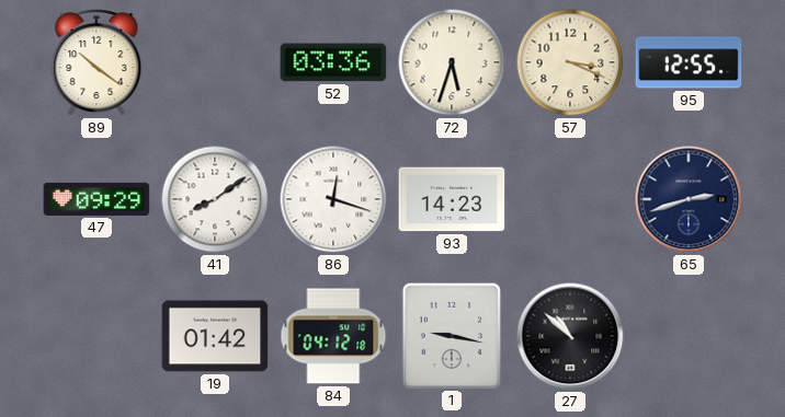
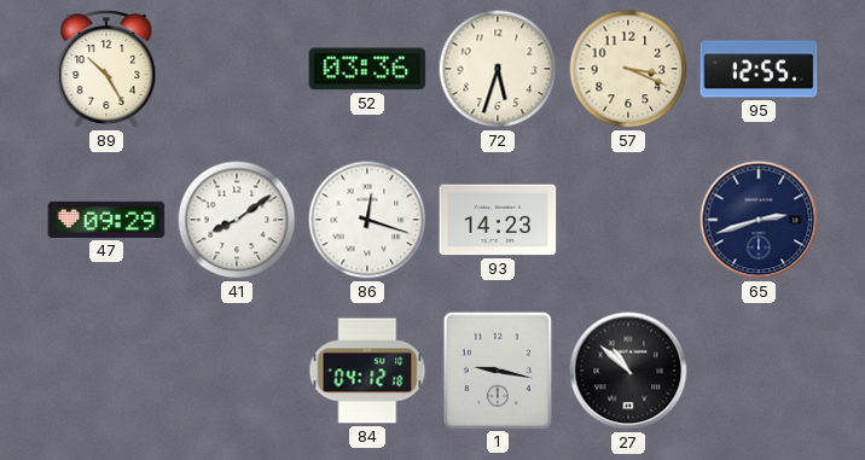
89: 10:21 -> 10:25
19: 01:42 -> none
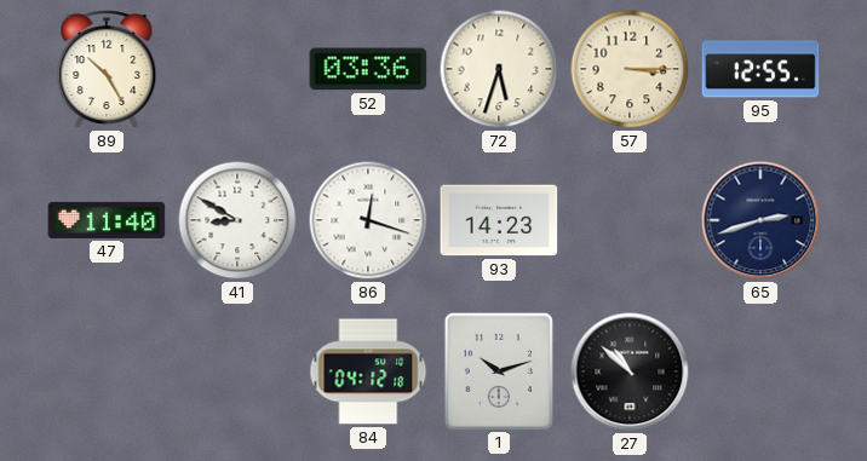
57: 3:19 -> 3:15
47: 09:29 -> 11:40
41: 8:09 -> 8:50
1: 9:17 -> 10:12
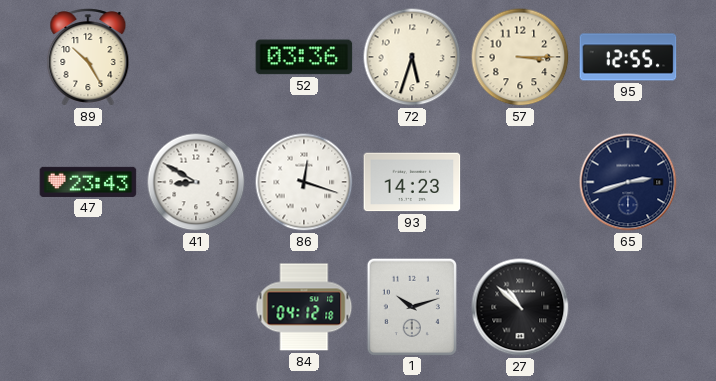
47: 11:40 -> 23:43
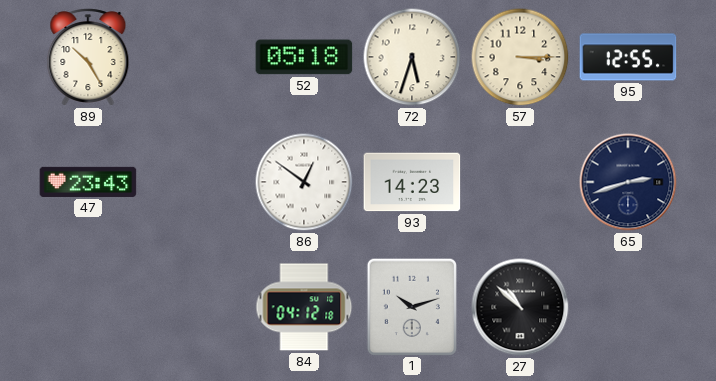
52: 03:36 -> 05:18
41: 8:50 -> none
86: 12:18 -> 12:51
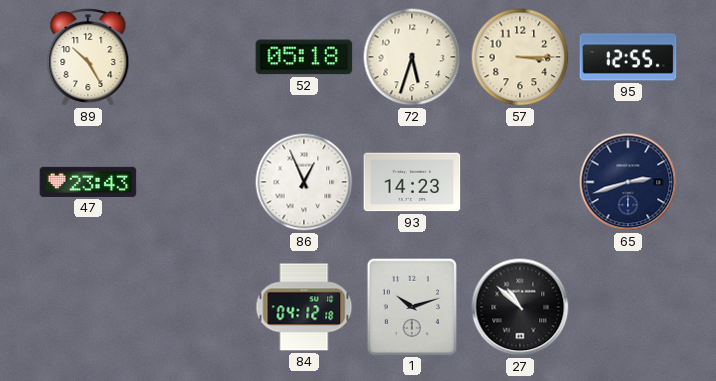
86: 12:51 -> 12:56
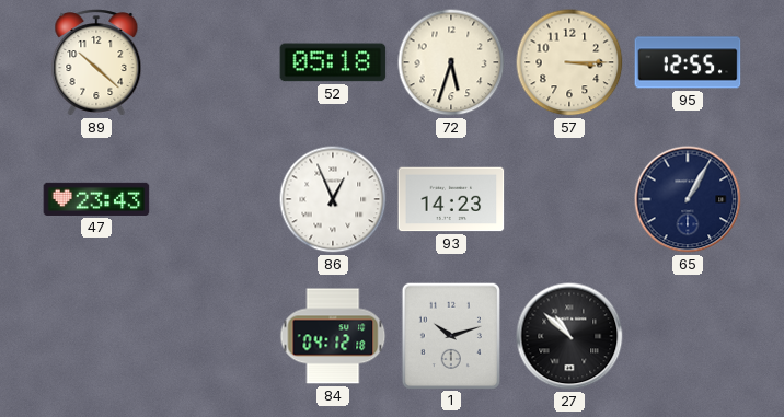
89: 10:25 -> 10:22
65: 2:42 -> 1:05
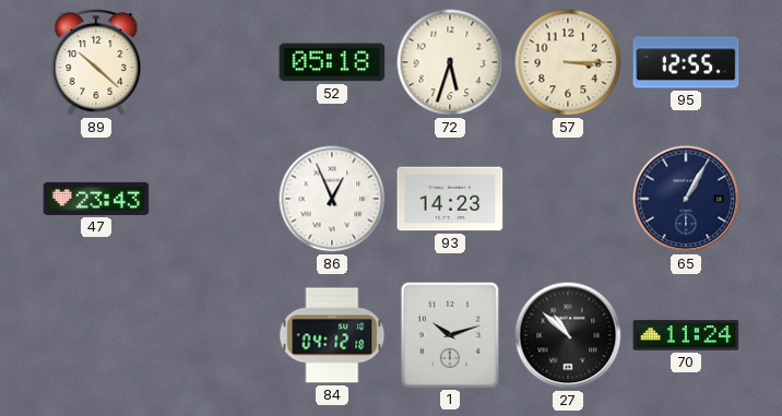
70: none -> 11:24
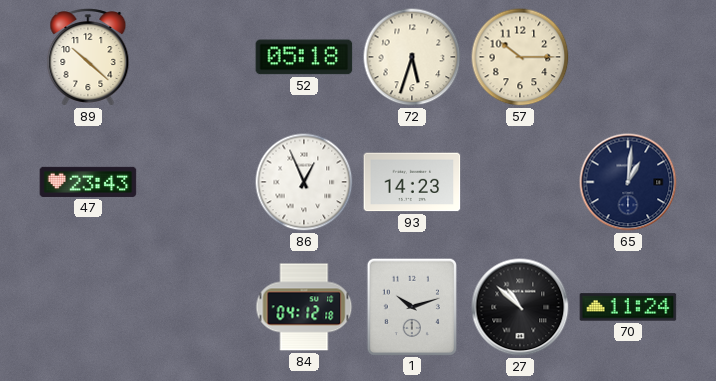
57: 3:15 -> 10:15
95: 12:55 -> none
65: 1:05 -> 1:01
